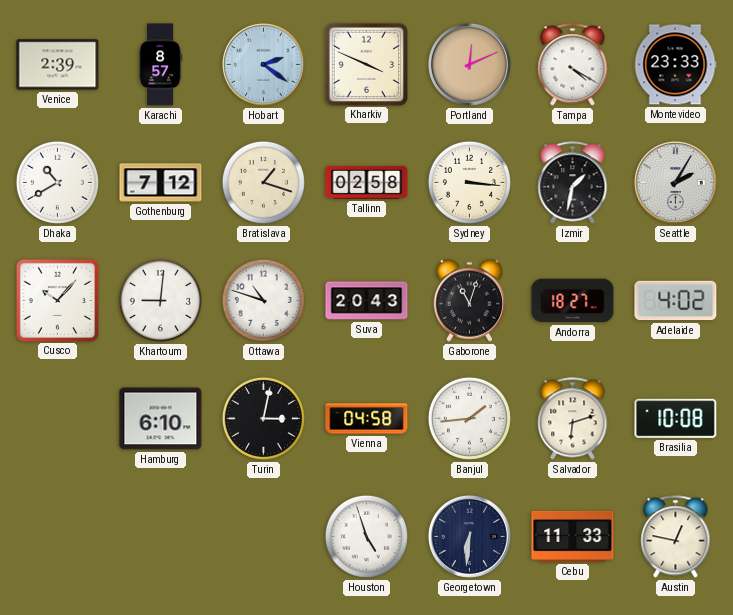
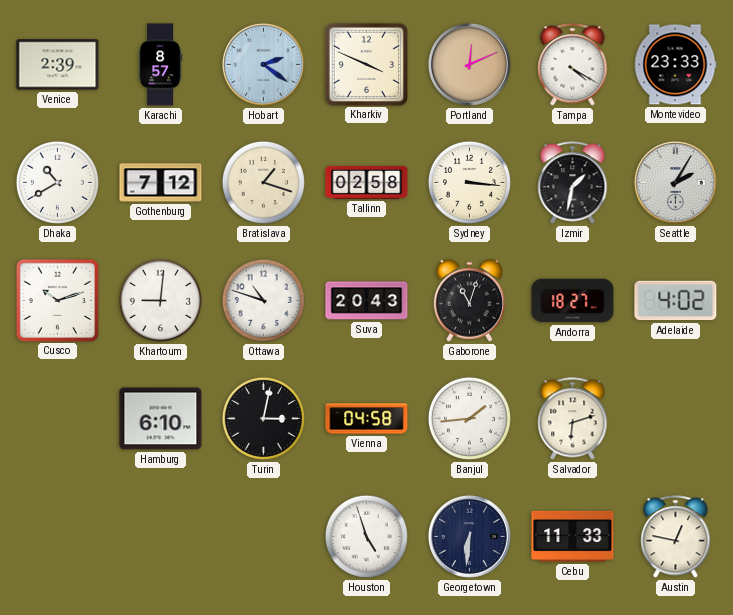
Cusco: 10:07 -> 10:12
Brasilia: 10:08 -> none
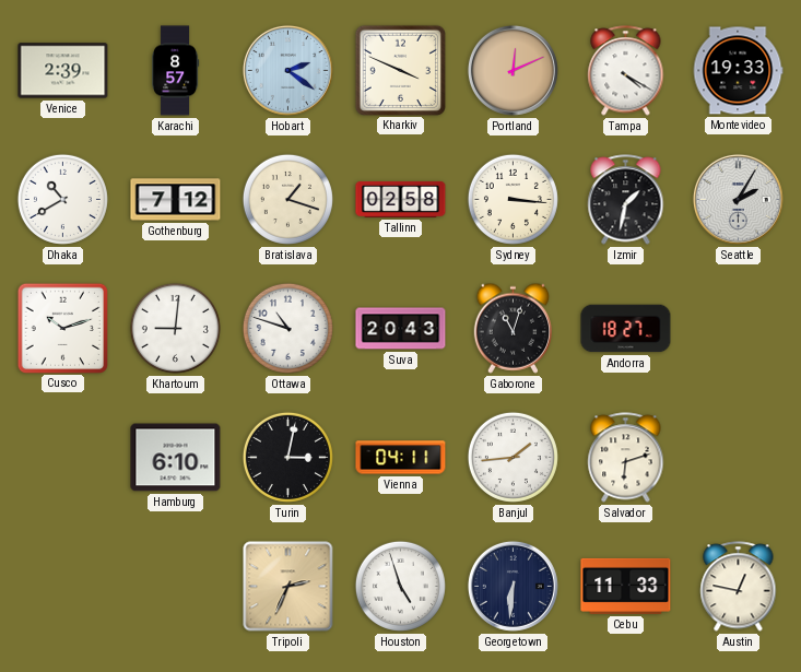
Montevideo: 23:33 -> 19:33
Adelaide: 4:02 -> none
Vienna: 04:58 -> 04:11
Tripoli: none -> 2:34
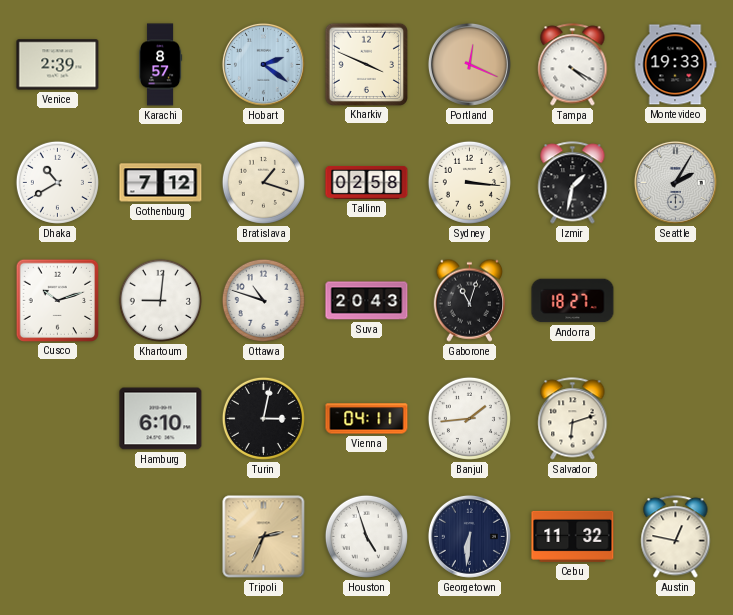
Portland: 12:11 -> 12:19
Cebu: 11:33 -> 11:32
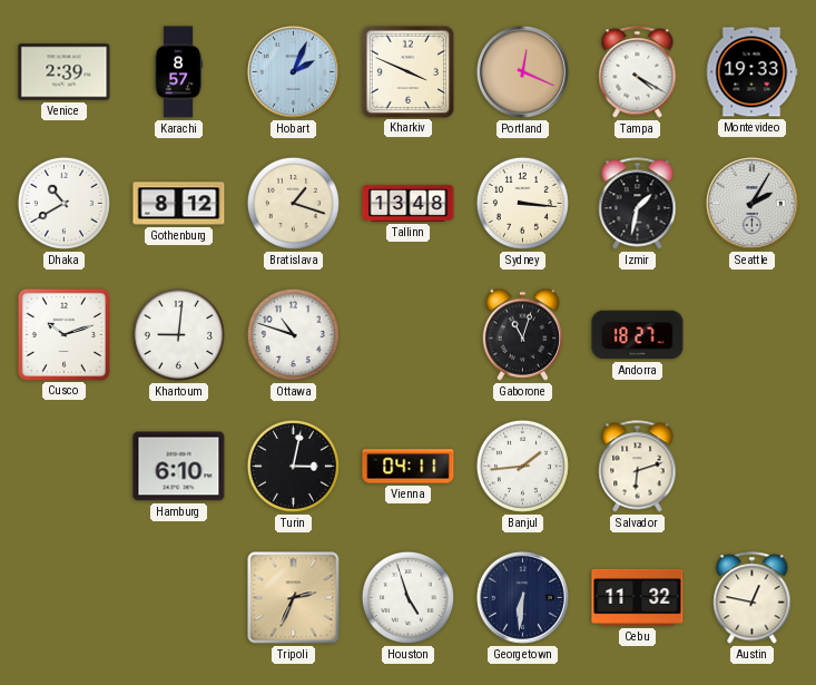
Hobart: 2:21 -> 2:04
Gothenburg: 7:12 -> 8:12
Tallinn: 02:58 -> 13:48
Suva: 20:43 -> none
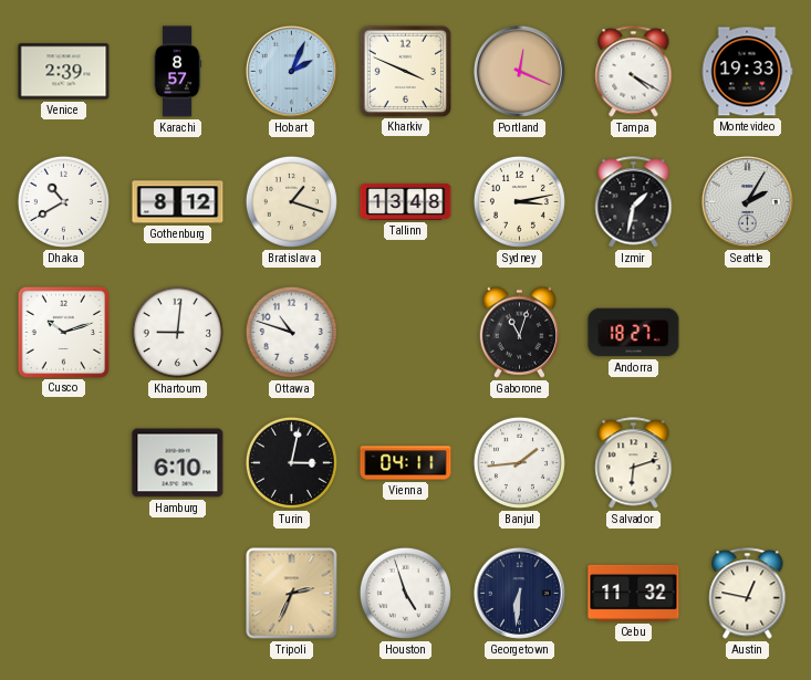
Sydney: 3:16 -> 3:13
